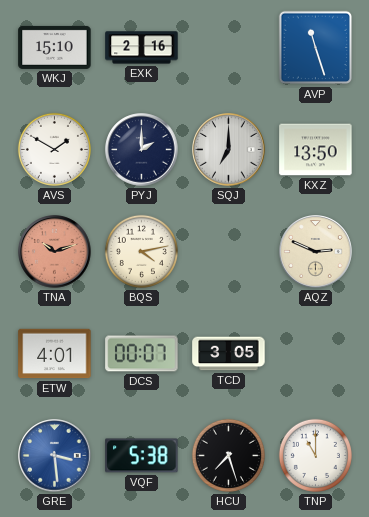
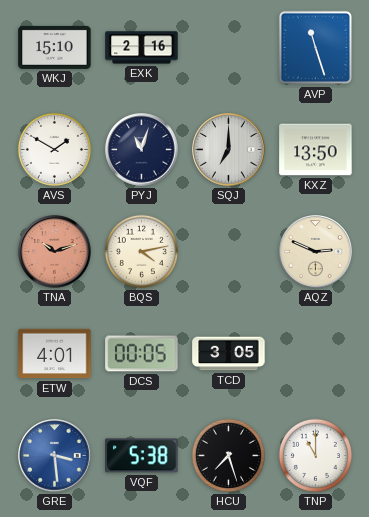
PYJ: 2:00 -> 11:03
DCS: 00:07 -> 00:05
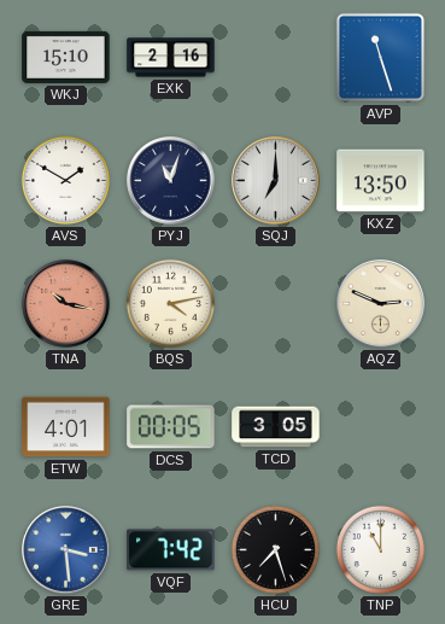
TNA: 10:12 -> 10:17
VQF: 5:38 -> 7:42
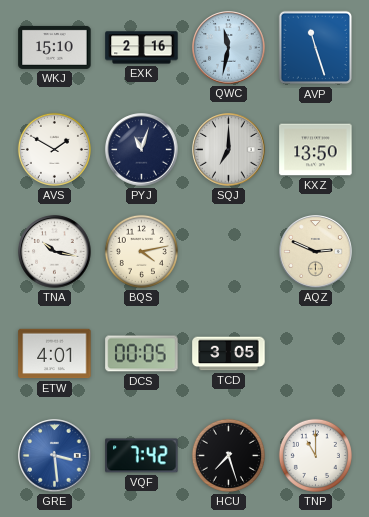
QWC: none -> 11:32
TNA dial: salmon -> white
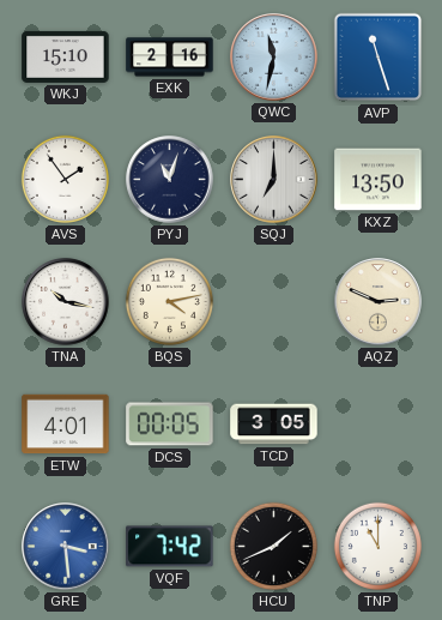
AVS: 1:50 -> 1:54
HCU: 7:27 -> 1:41
